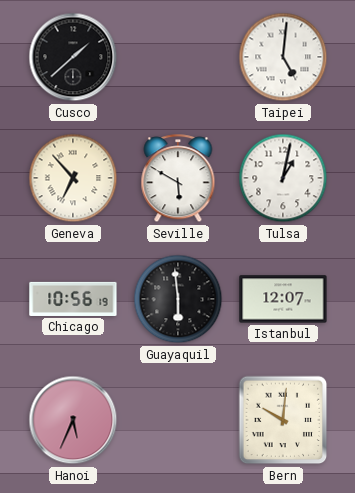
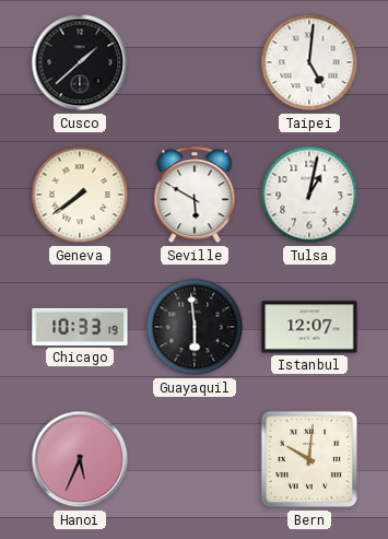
Geneva: 6:53 -> 7:39
Chicago: 10:56 -> 10:33
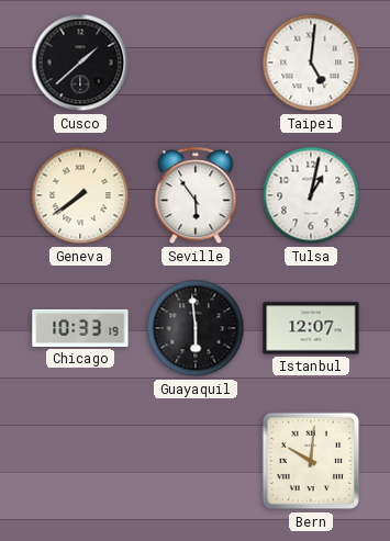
Seville: 5:50 -> 5:54
Hanoi: 5:34 -> none
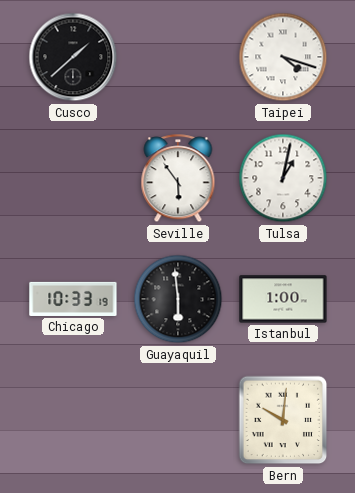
Taipei: 5:01 -> 4:18
Geneva: 7:39 -> none
Istanbul: 12:07 -> 1:00
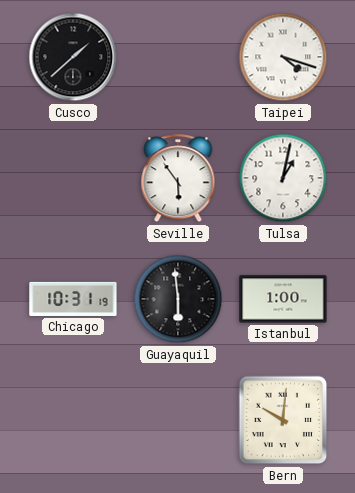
Chicago: 10:33 -> 10:31
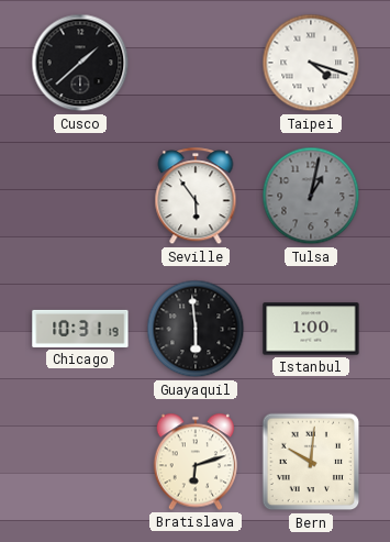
Tulsa dial: white -> grey
Bratislava: none -> 6:12
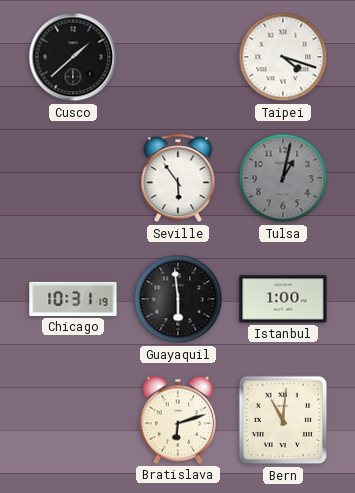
Bern: 10:01 -> 11:01
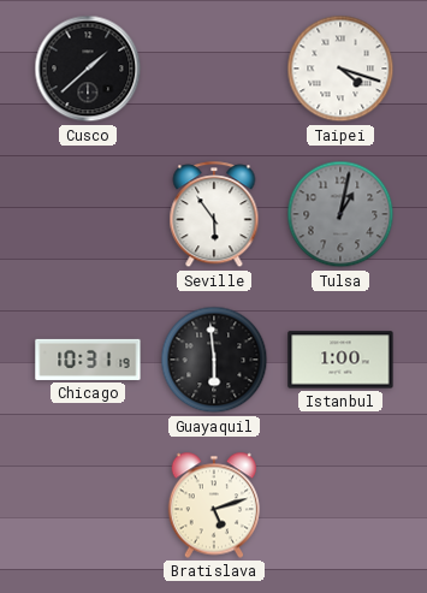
Bratislava: 6:12 -> 5:12
Bern: 11:01 -> none
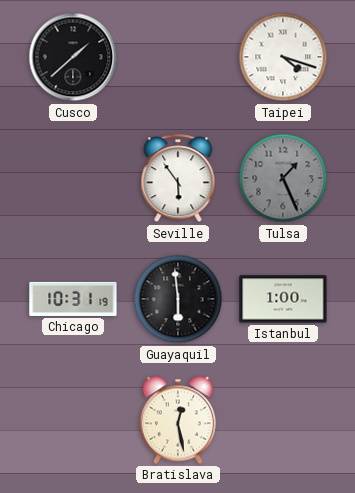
Tulsa: 1:02 -> 1:26
Bratislava: 5:12 -> 12:28
